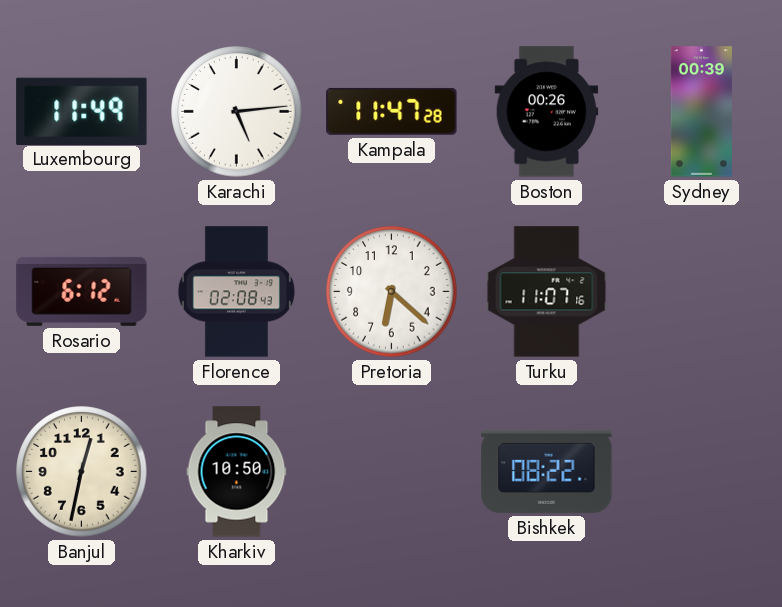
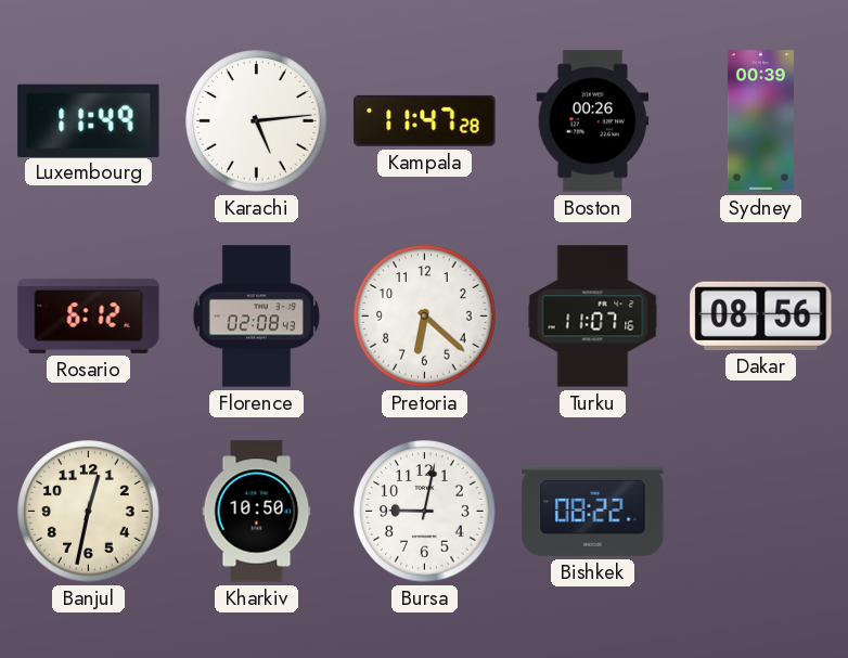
Dakar: none -> 08:56
Bursa: none -> 9:02
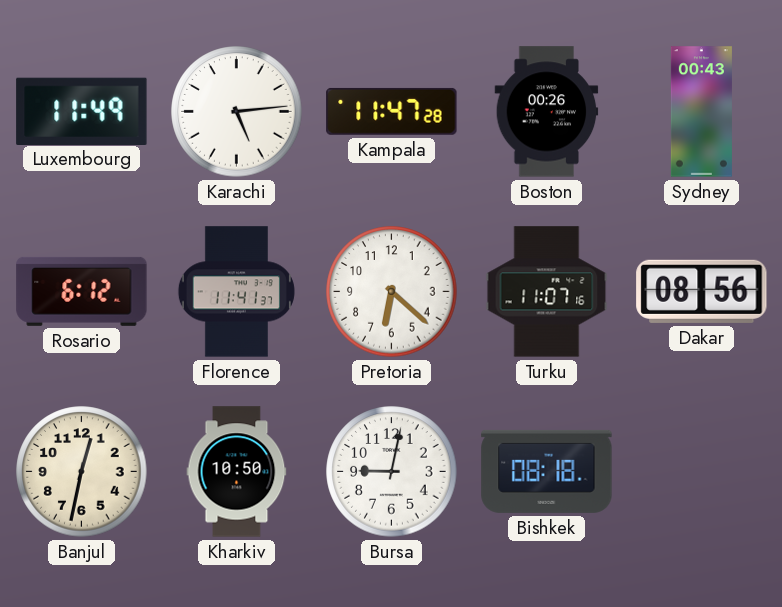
Sydney: 00:39 -> 00:43
Florence: 02:08 -> 11:41
Bishkek: 08:22 -> 08:18
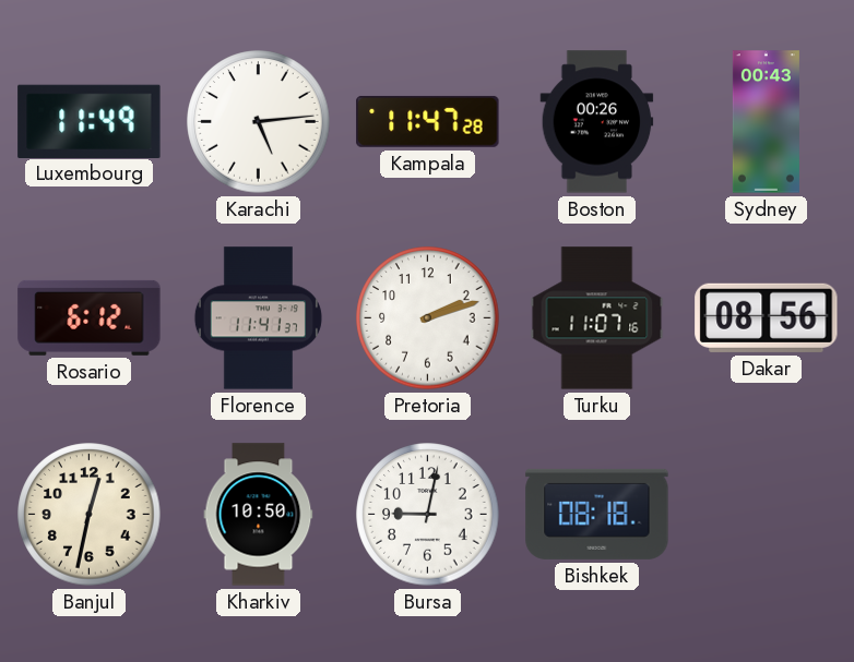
Pretoria: 6:22 -> 2:12
